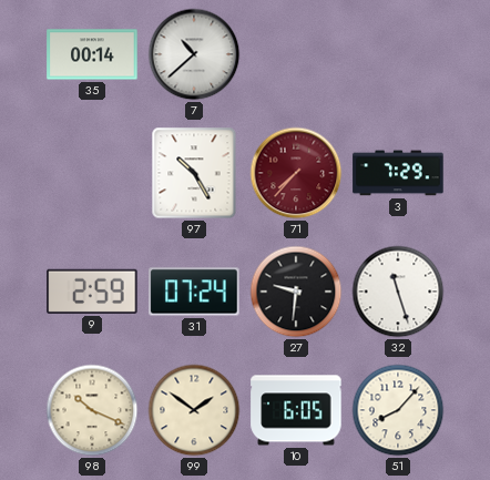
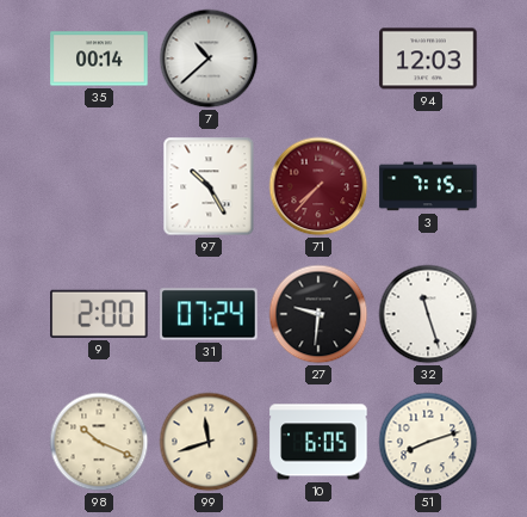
94: none -> 12:03
3: 7:29 -> 7:15
9: 2:59 -> 2:00
99: 1:51 -> 11:42
51: 8:07 -> 8:12
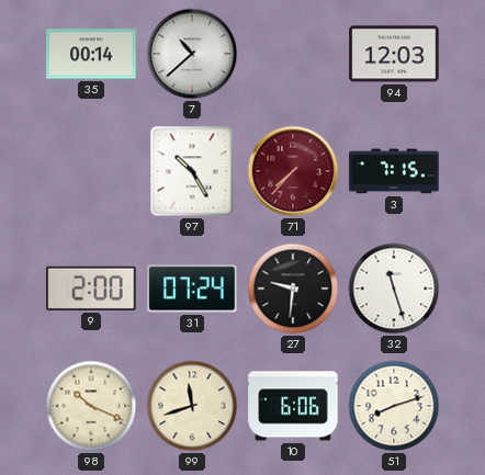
10: 6:05 -> 6:06
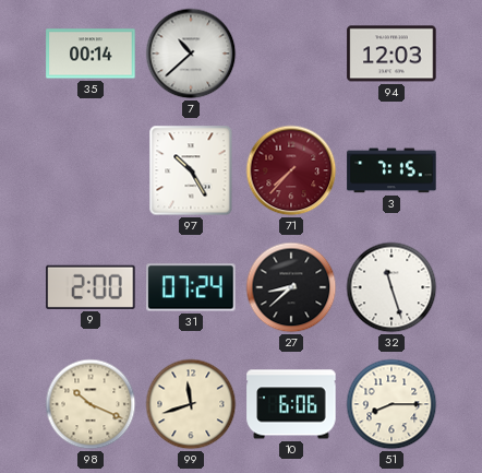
27: 9:31 -> 8:38
51: 8:12 -> 8:15
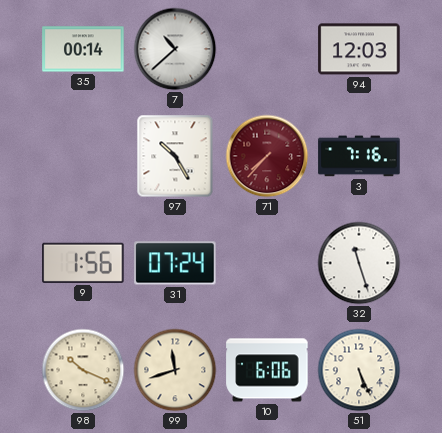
3: 7:15 -> 7:16
9: 2:00 -> 1:56
27: 8:38 -> none
51: 8:15 -> 5:26
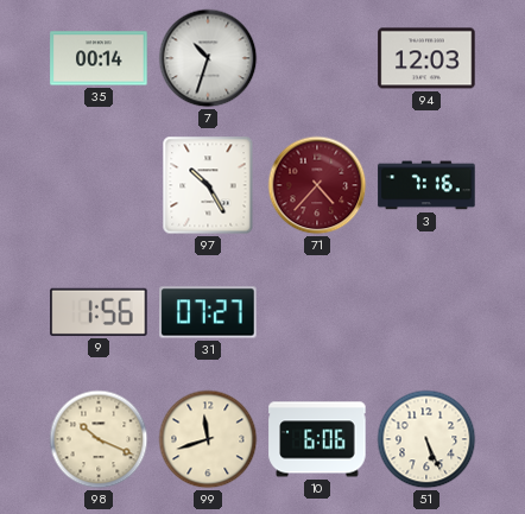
7: 10:38 -> 10:33
71: 7:37 -> 4:37
31: 07:24 -> 07:27
32: 11:27 -> none
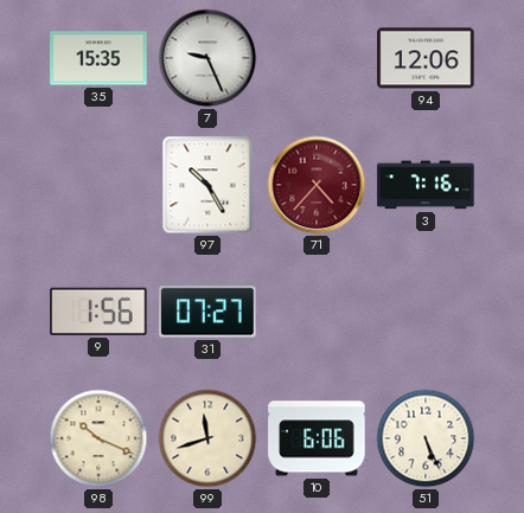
35: 00:14 -> 15:35
7: 10:33 -> 9:26
94: 12:03 -> 12:06
